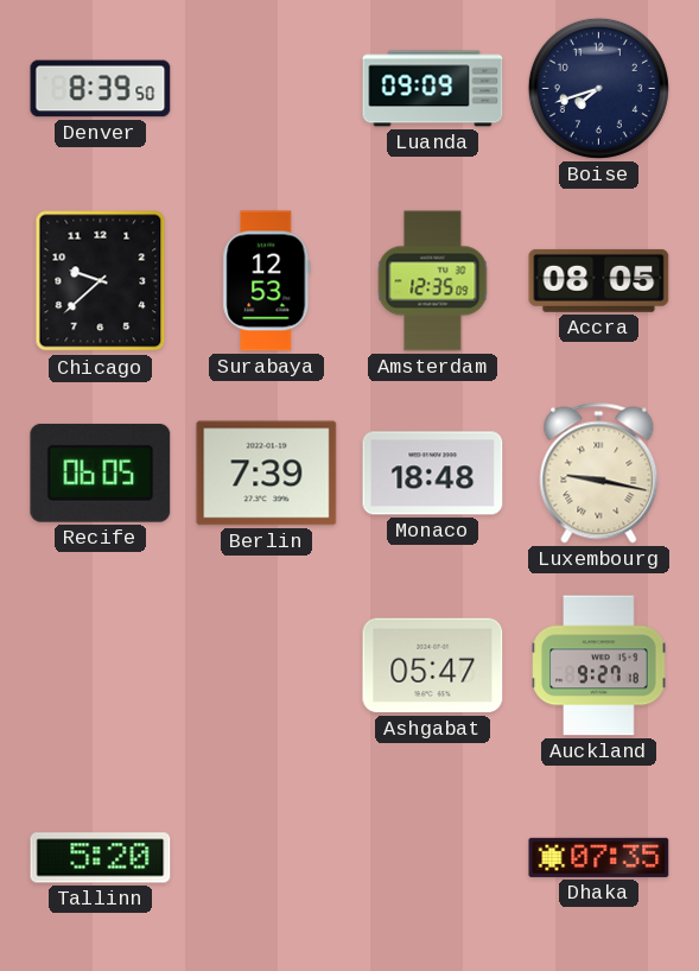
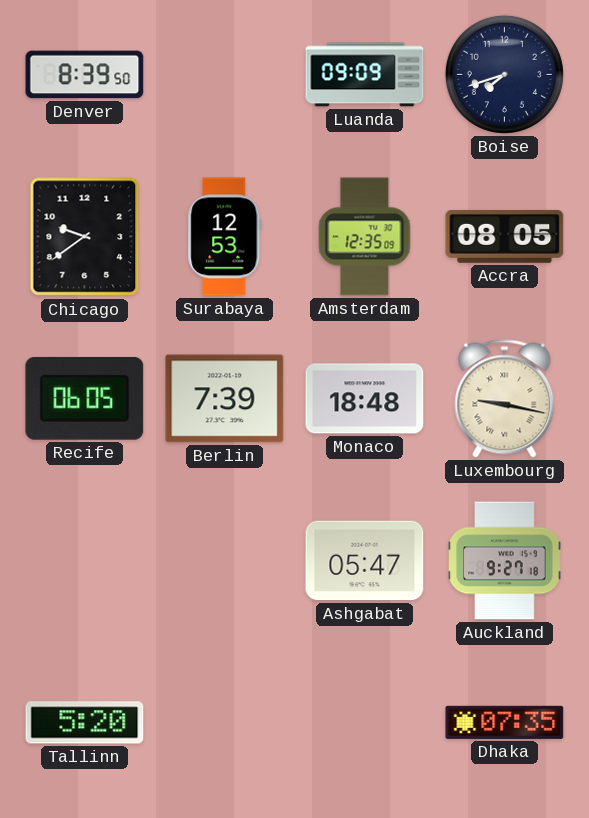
Chicago: 9:38 -> 9:39
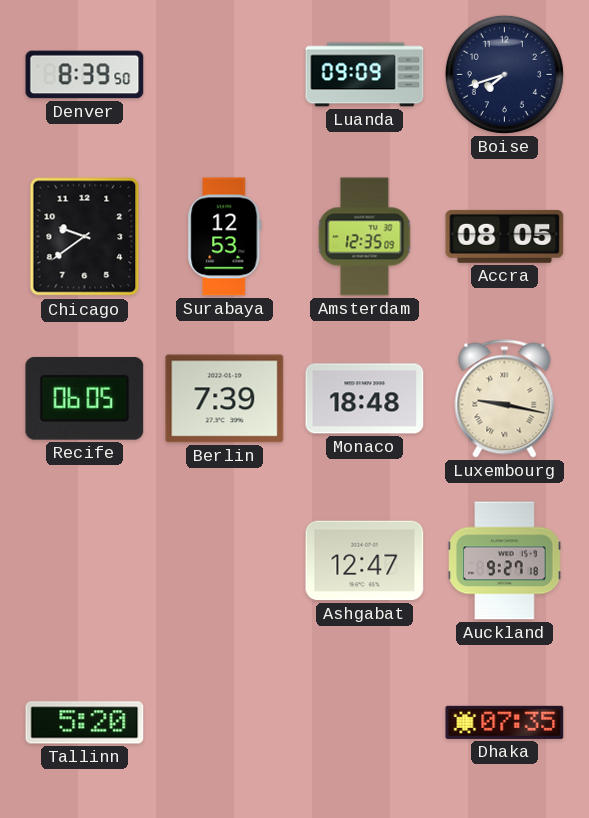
Ashgabat: 05:47 -> 12:47
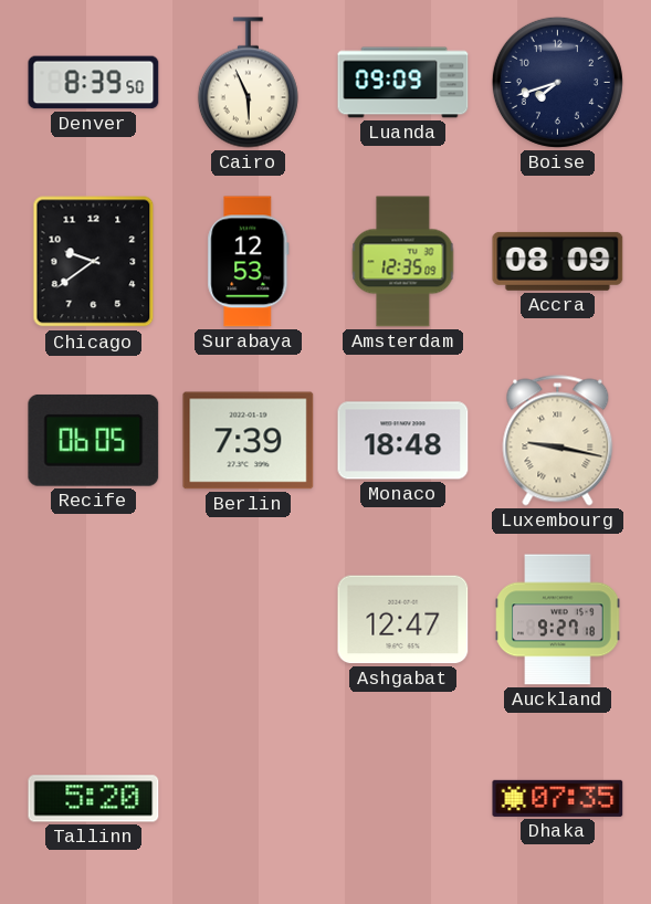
Cairo: none -> 5:56
Accra: 08:05 -> 08:09
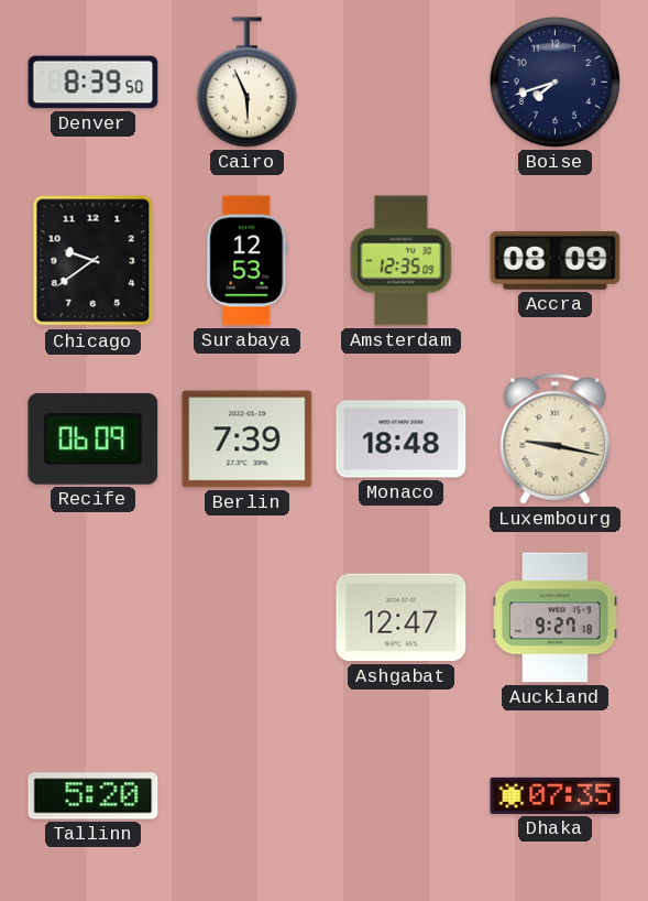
Luanda: 09:09 -> none
Recife: 06:05 -> 06:09
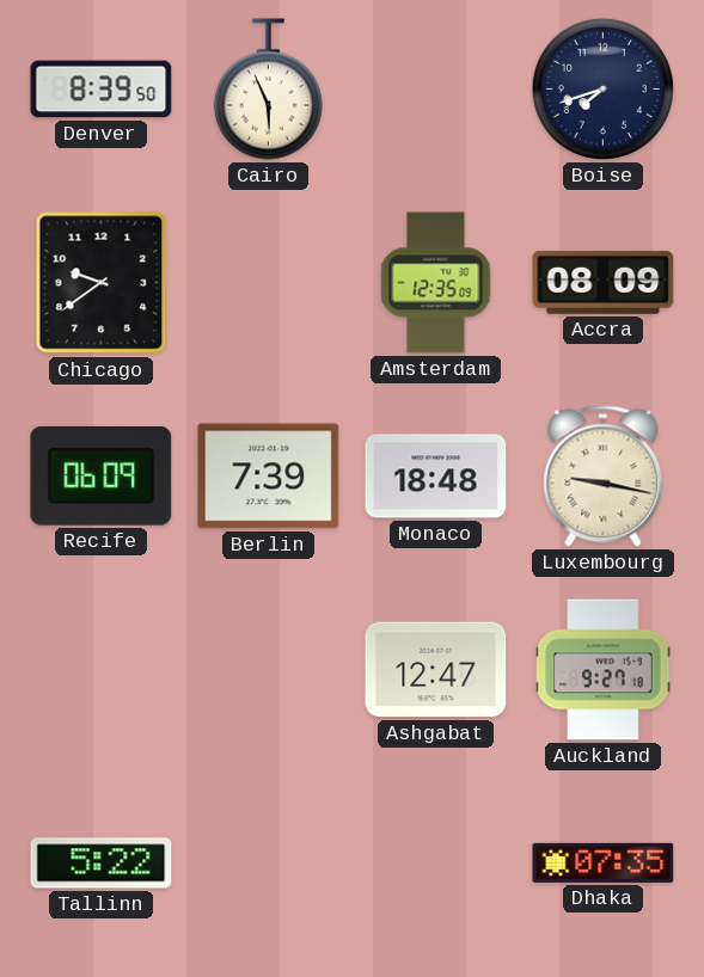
Surabaya: 12:53 -> none
Tallinn: 5:20 -> 5:22
